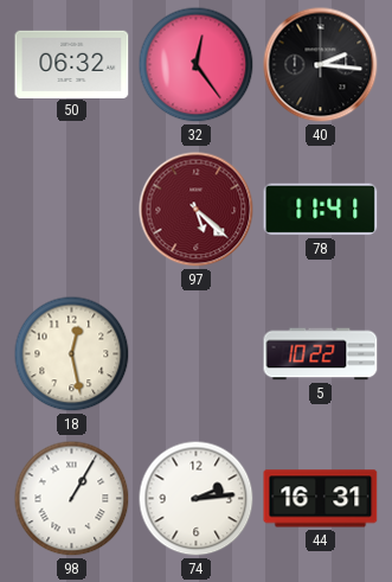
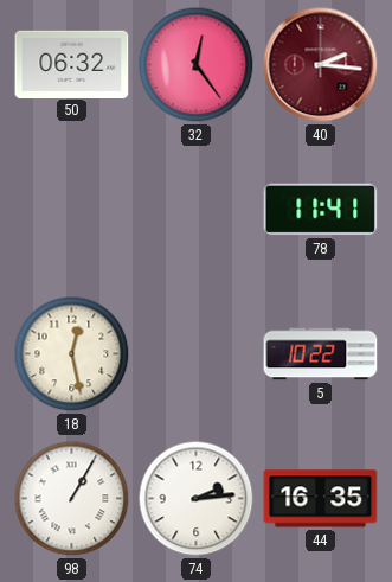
40 dial: black -> burgundy
97: 5:22 -> none
44: 16:31 -> 16:35
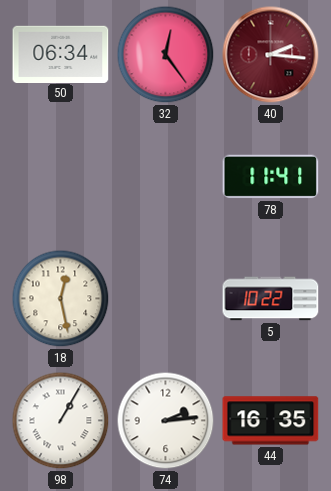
50: 06:32 -> 06:34
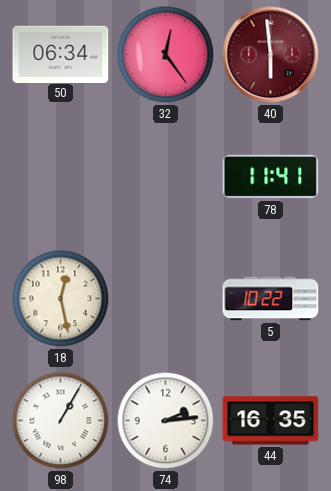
40: 2:16 -> 5:59
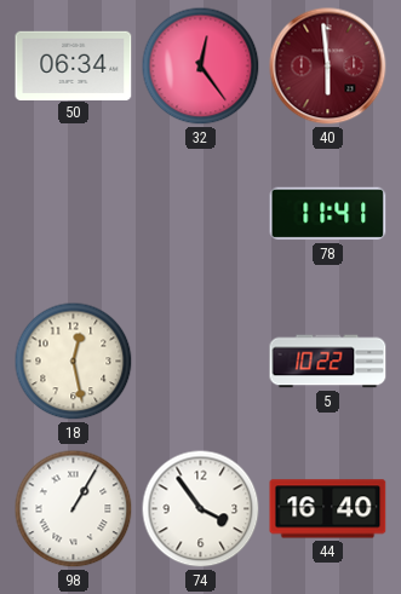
74: 2:14 -> 3:54
44: 16:35 -> 16:40
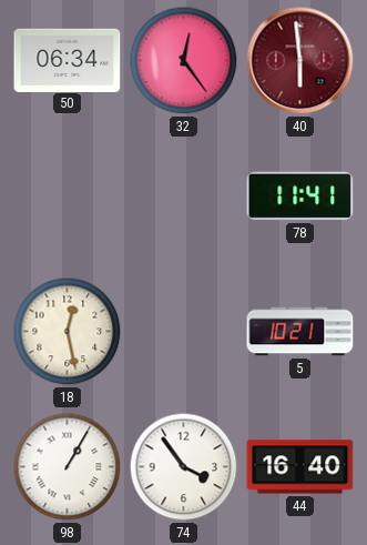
5: 10:22 -> 10:21
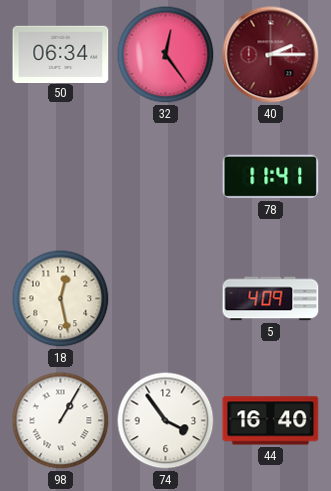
40: 5:59 -> 2:15
5: 10:21 -> 4:09
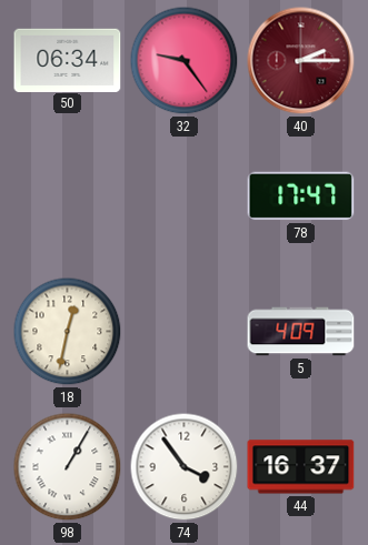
32: 12:24 -> 9:24
78: 11:41 -> 17:47
18: 12:28 -> 12:32
44: 16:40 -> 16:37
